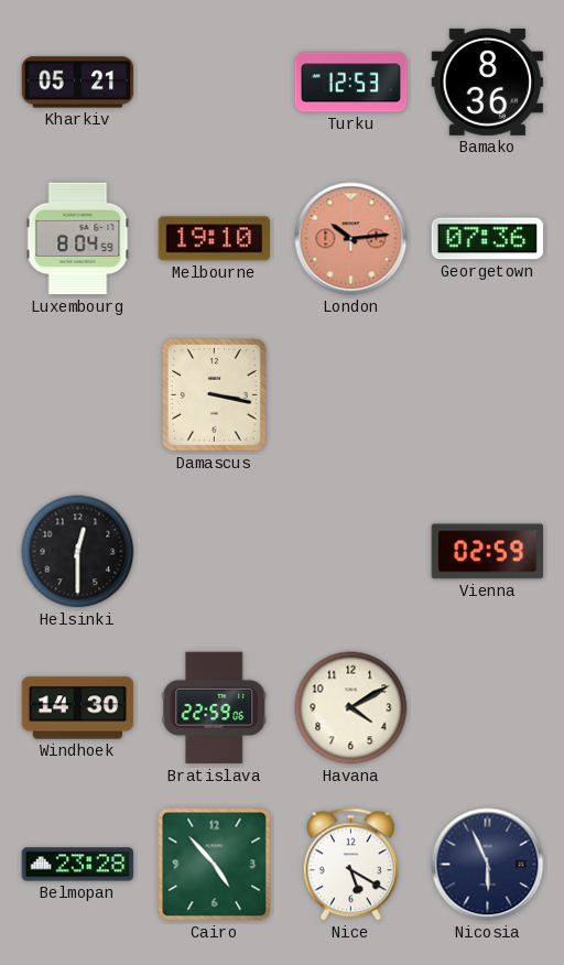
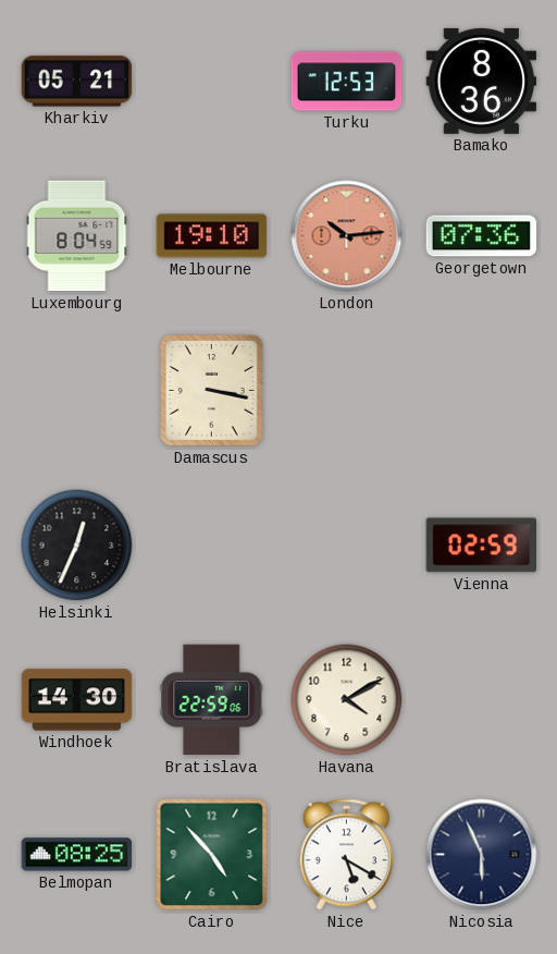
Helsinki: 12:30 -> 12:34
Belmopan: 23:28 -> 08:25
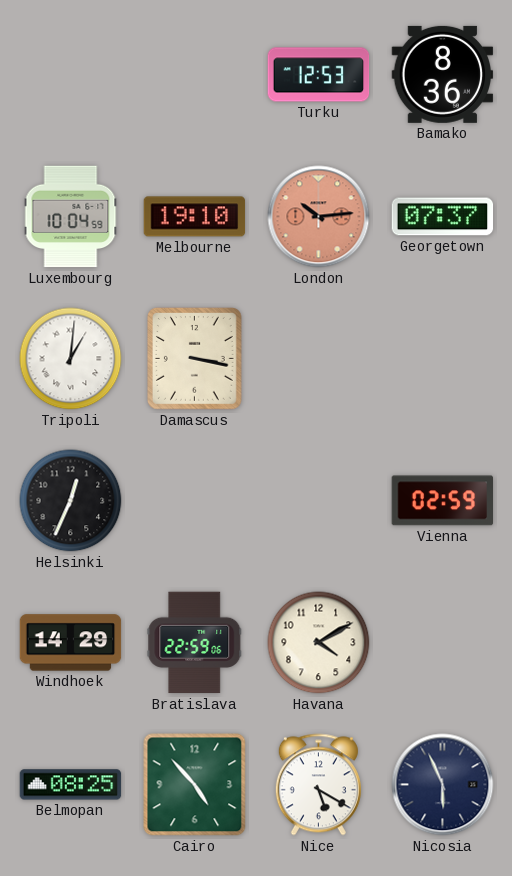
Kharkiv: 05:21 -> none
Luxembourg: 8:04 -> 10:04
Georgetown: 07:36 -> 07:37
Tripoli: none -> 1:01
Windhoek: 14:30 -> 14:29
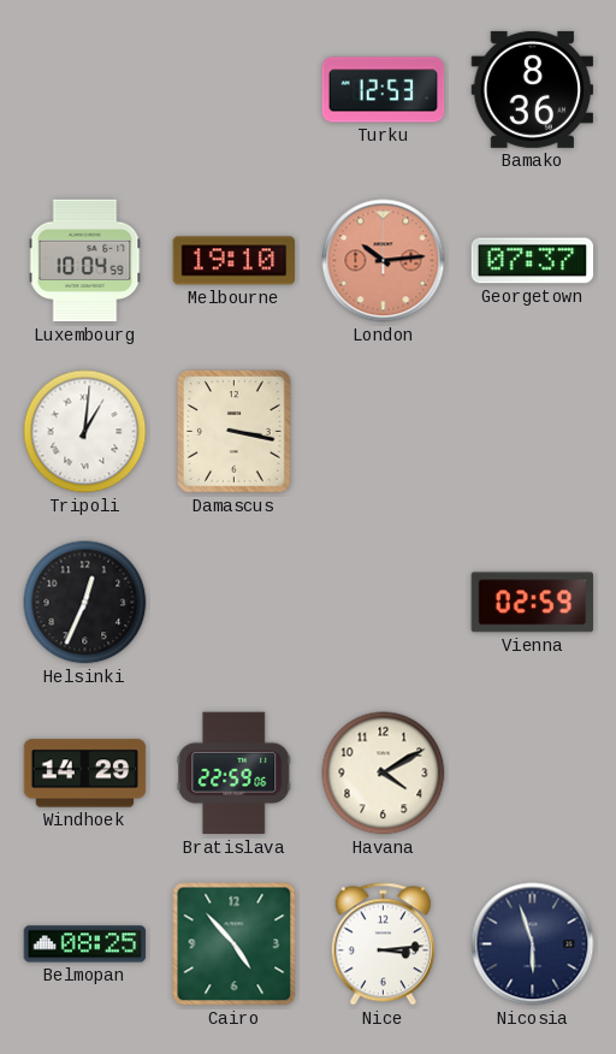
Nice: 5:20 -> 3:14
Nicosia: 5:56 -> 5:57
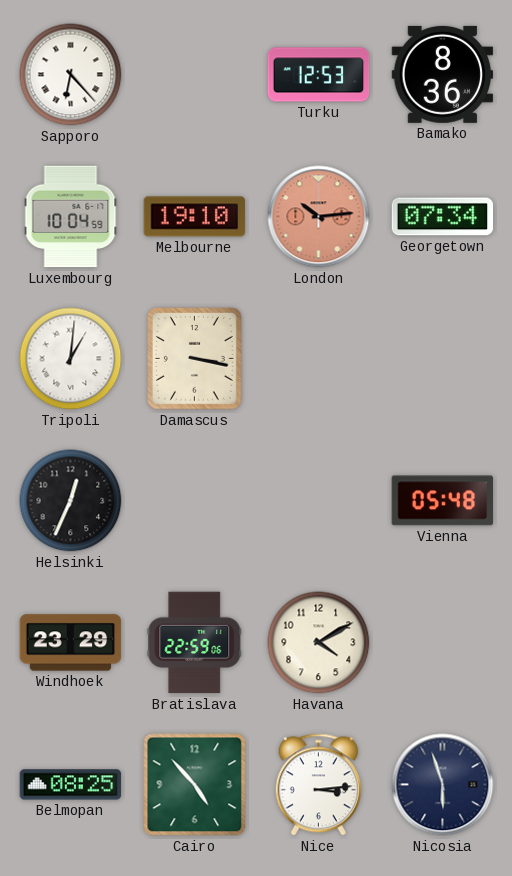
Sapporo: none -> 6:23
Georgetown: 07:37 -> 07:34
Vienna: 02:59 -> 05:48
Windhoek: 14:29 -> 23:29
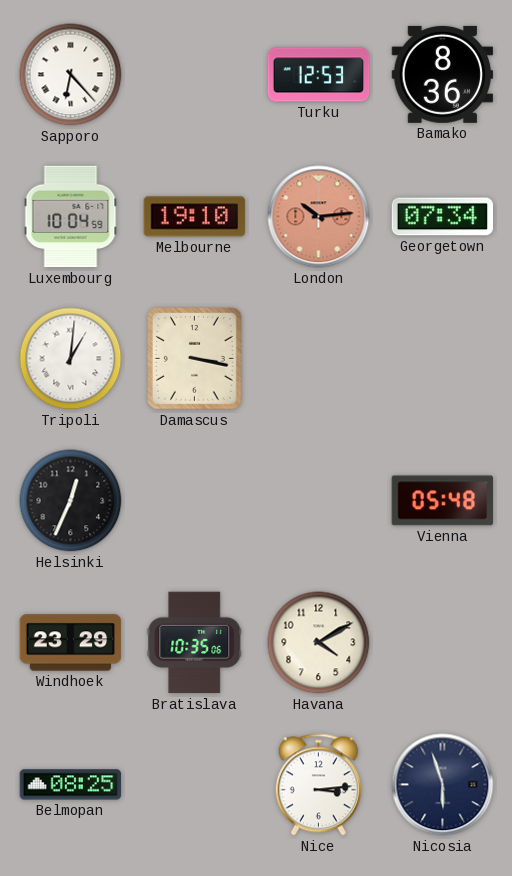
Bratislava: 22:59 -> 10:35
Cairo: 4:53 -> none
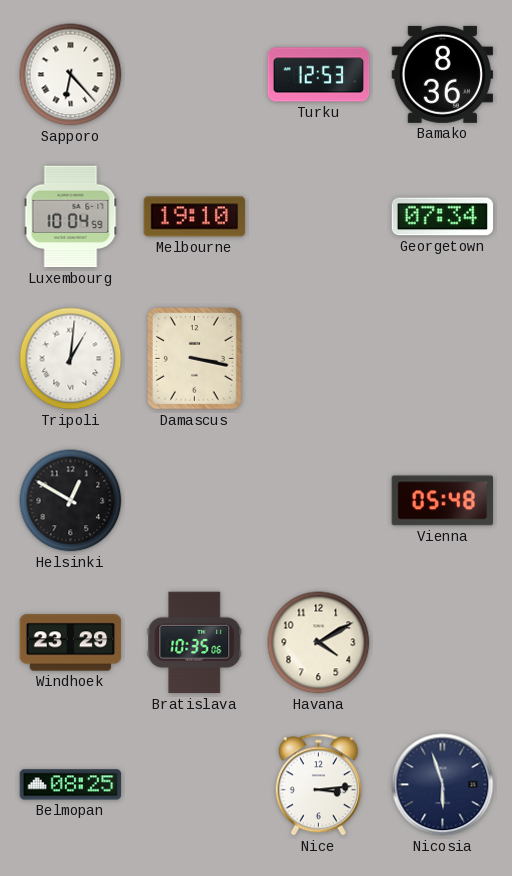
London: 10:14 -> none
Helsinki: 12:34 -> 12:50
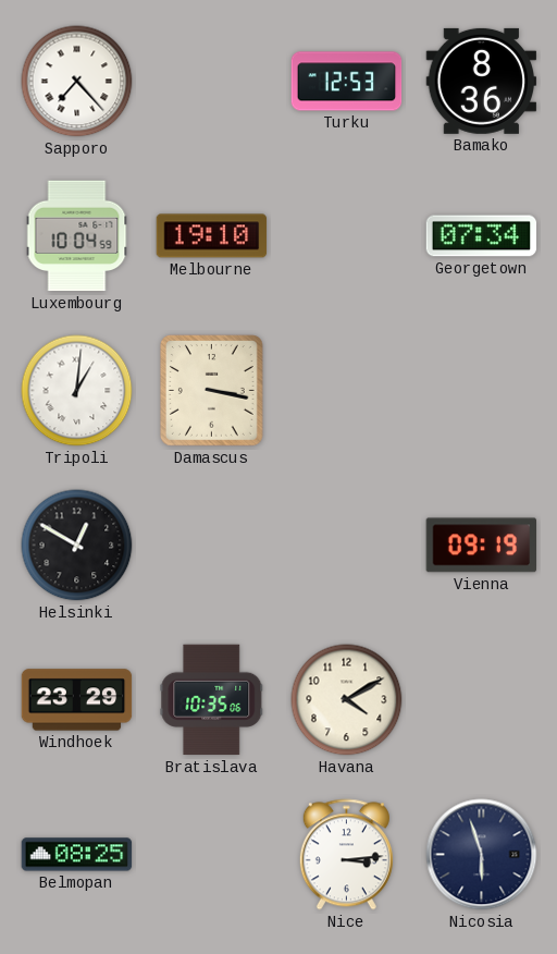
Sapporo: 6:23 -> 7:23
Vienna: 05:48 -> 09:19
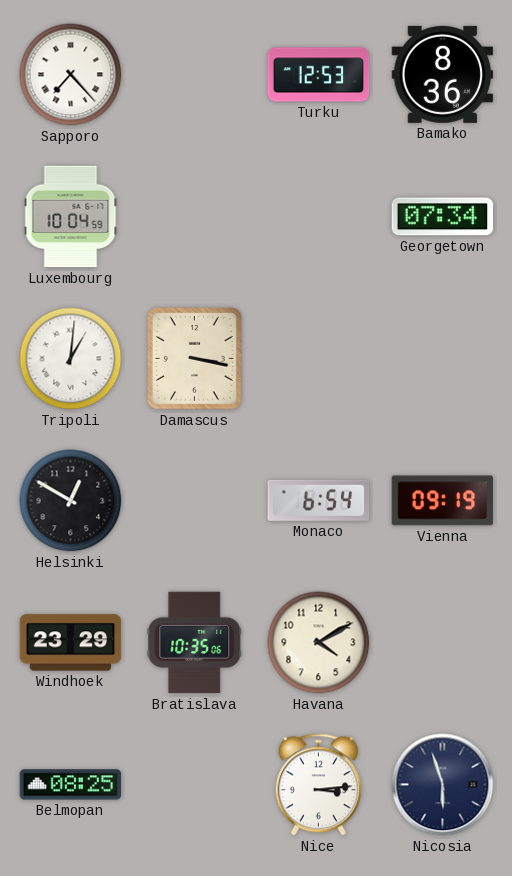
Melbourne: 19:10 -> none
Monaco: none -> 6:54
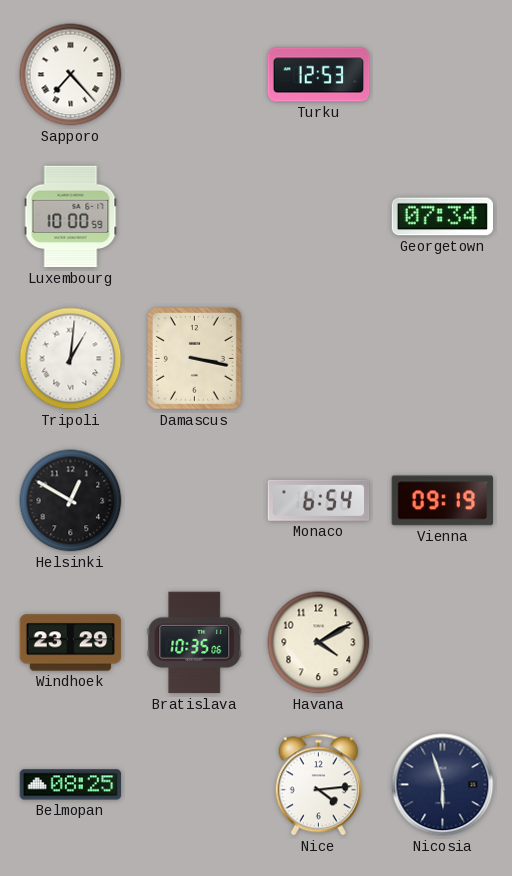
Bamako: 8:36 -> none
Luxembourg: 10:04 -> 10:00
Nice: 3:14 -> 4:14
